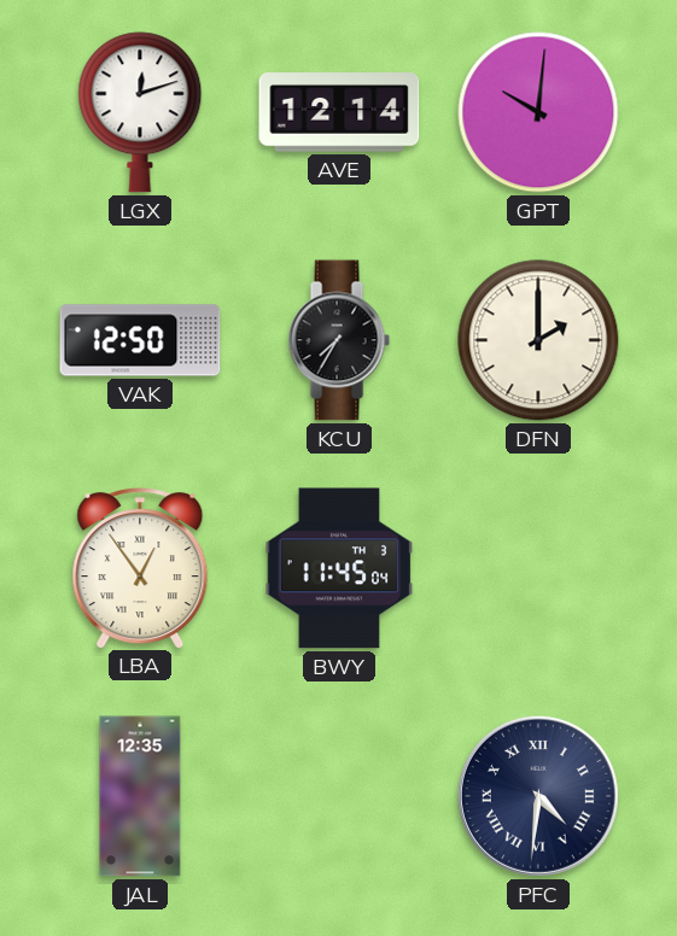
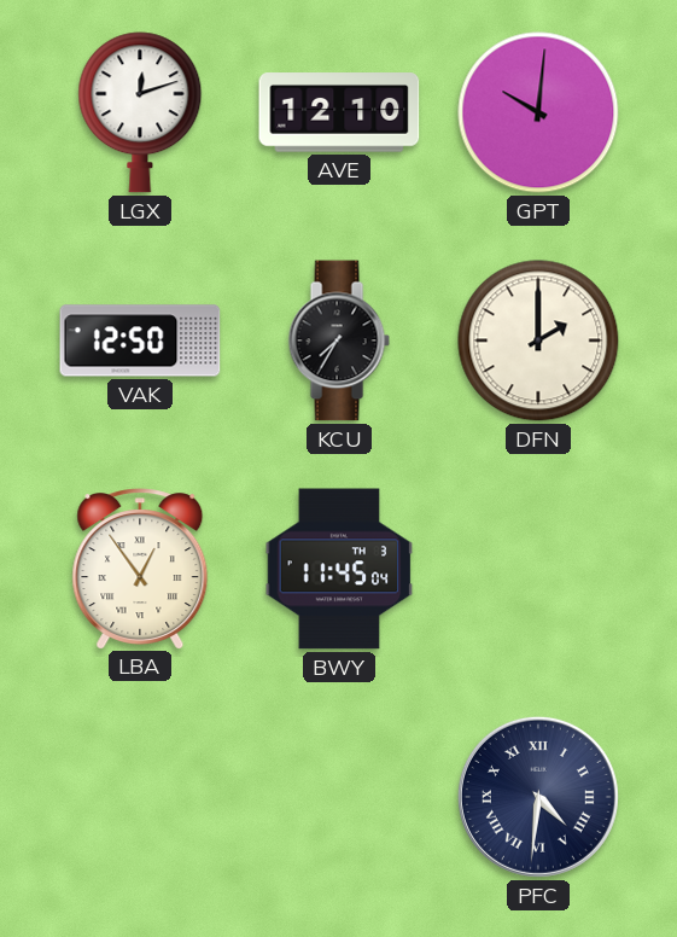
AVE: 12:14 -> 12:10
JAL: 12:35 -> none
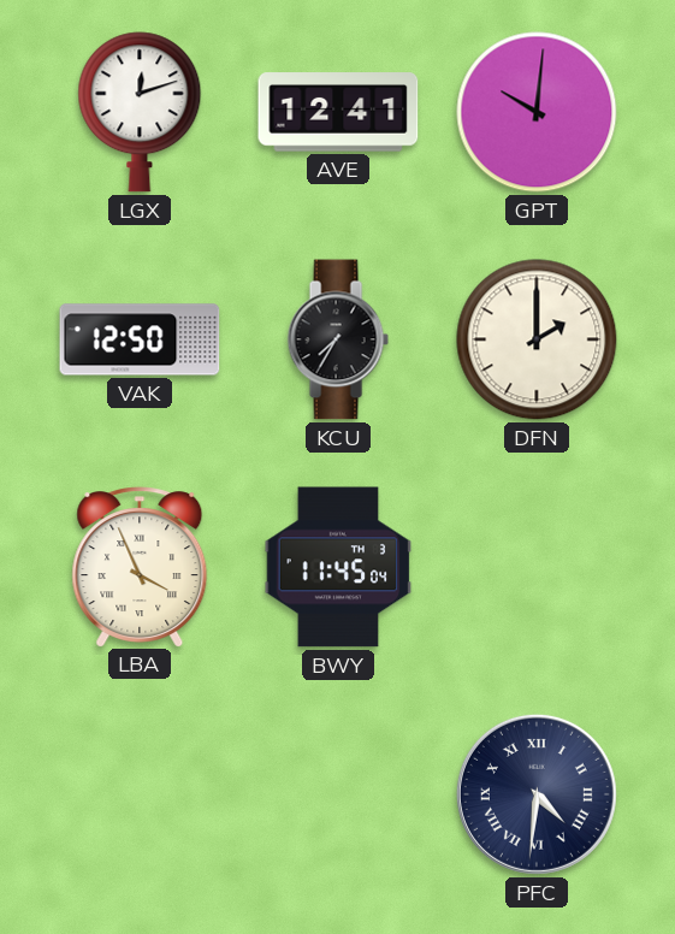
AVE: 12:10 -> 12:41
LBA: 12:54 -> 3:56
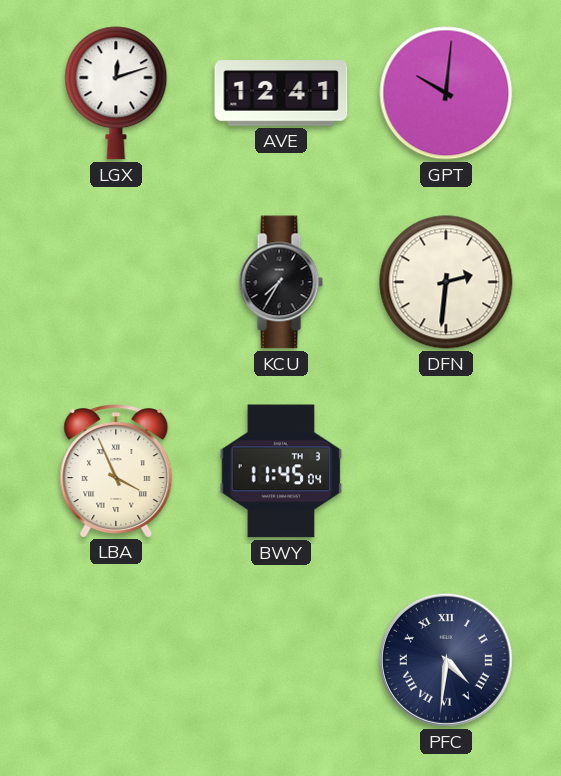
VAK: 12:50 -> none
DFN: 2:00 -> 2:31
